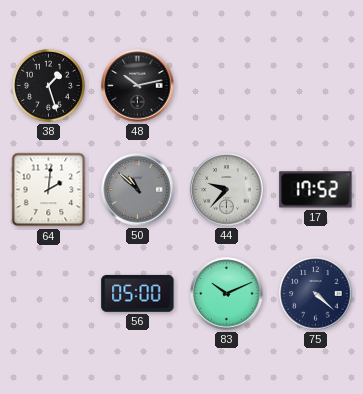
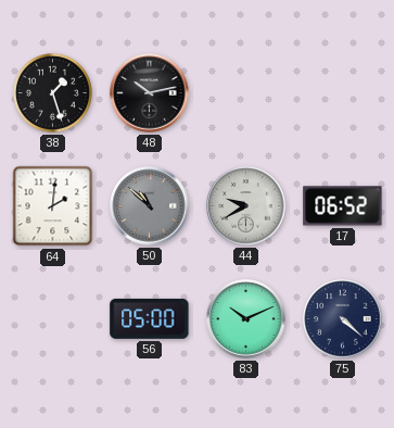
44: 9:37 -> 9:40
17: 17:52 -> 06:52
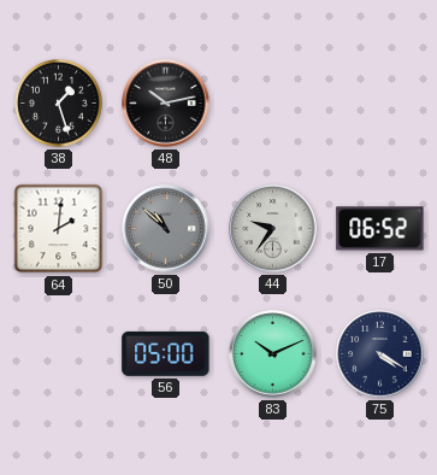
44: 9:40 -> 9:36
75: 4:22 -> 4:20
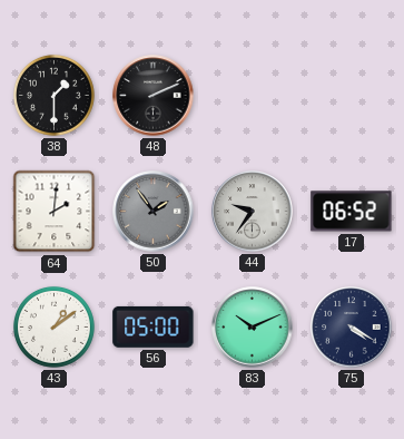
38: 1:27 -> 1:30
48: 10:13 -> 2:11
50: 10:52 -> 1:54
43: none -> 1:09
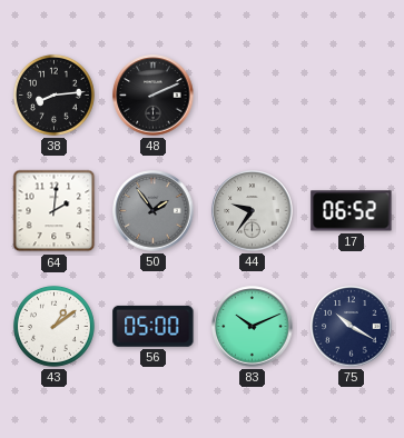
38: 1:30 -> 8:14
75: 4:20 -> 10:20
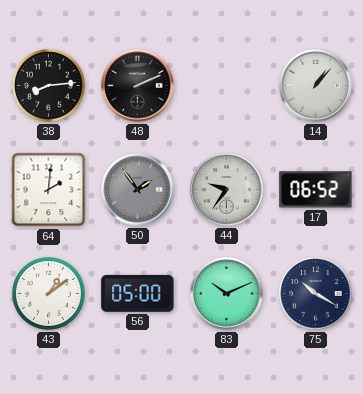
14: none -> 1:07
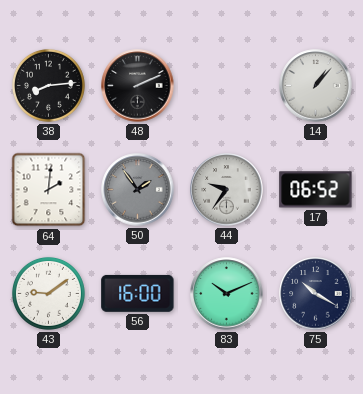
43: 1:09 -> 9:09
56: 05:00 -> 16:00
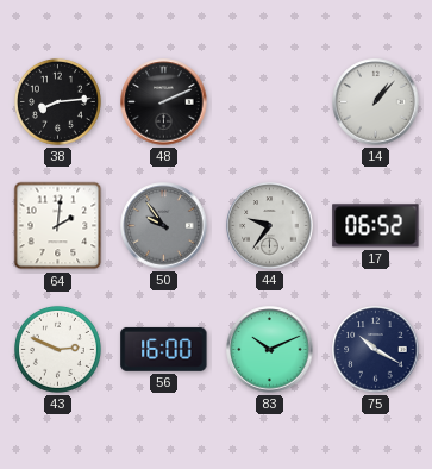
50: 1:54 -> 9:54
43: 9:09 -> 2:49
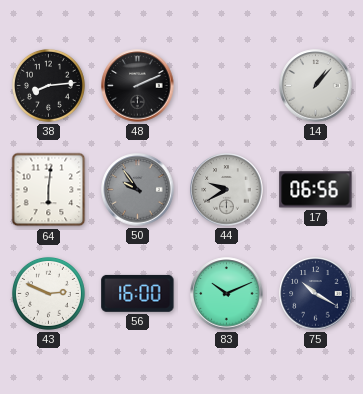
64: 2:01 -> 6:01
44: 9:36 -> 9:40
17: 06:52 -> 06:56
